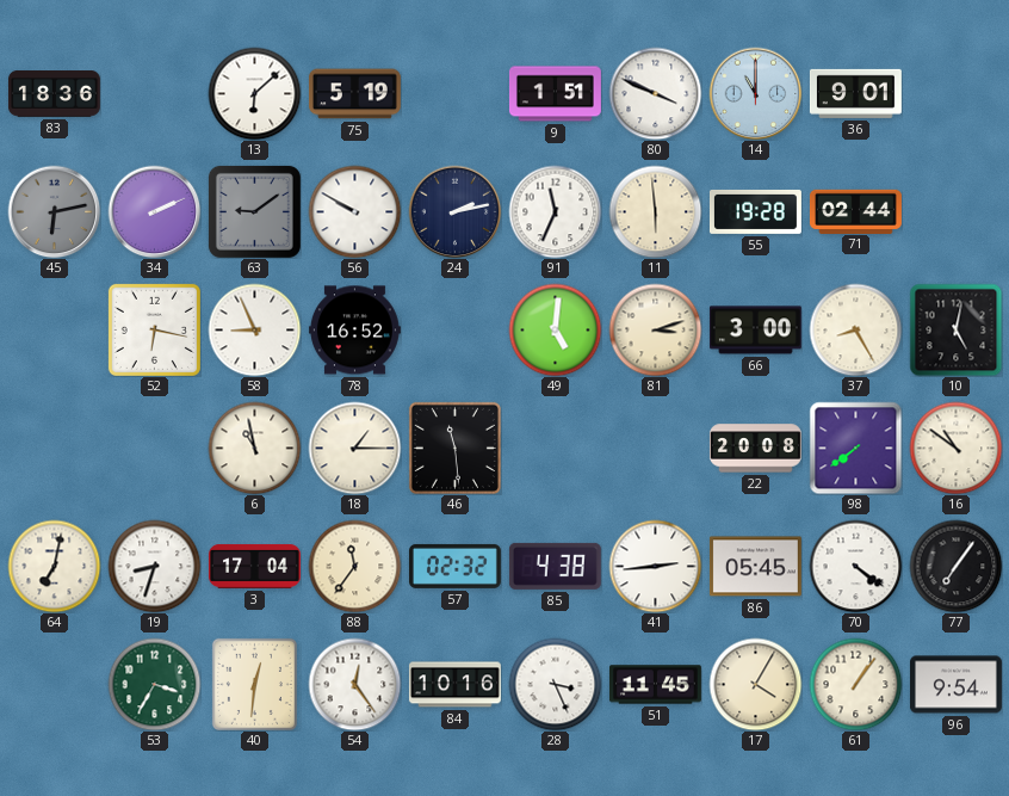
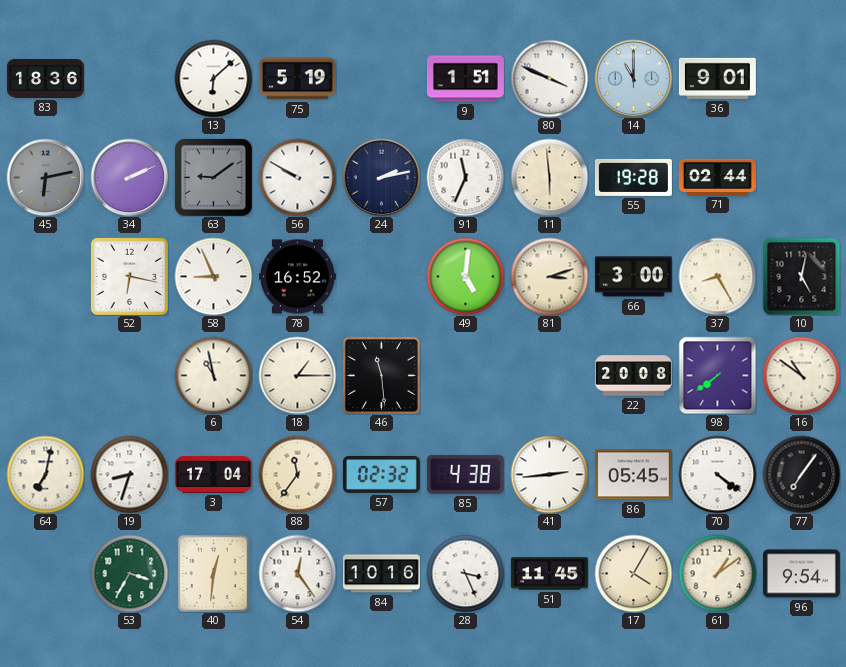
61: 1:06 -> 1:09
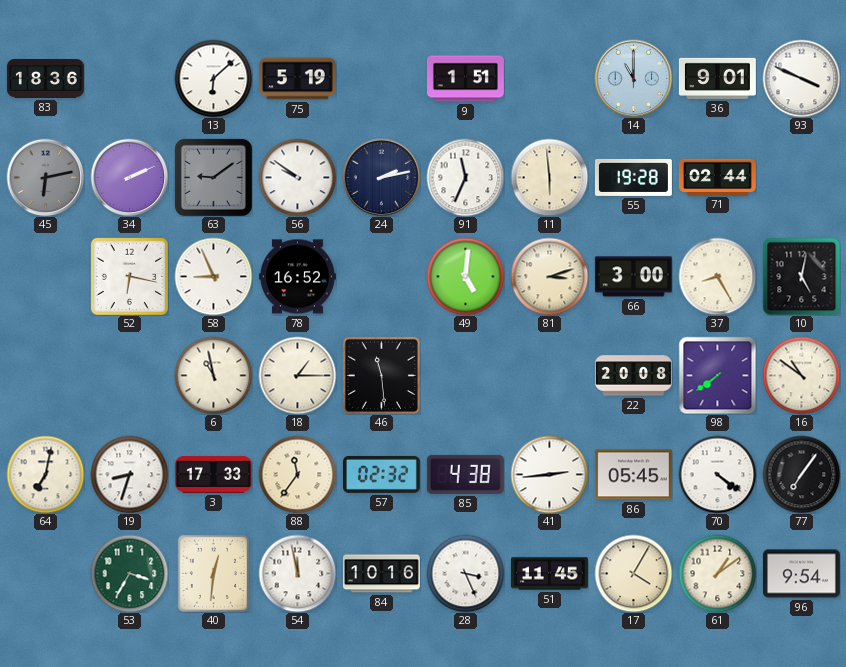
80: 3:49 -> none
93: none -> 3:49
56: 9:50 -> 9:51
3: 17:04 -> 17:33
54: 12:24 -> 11:58
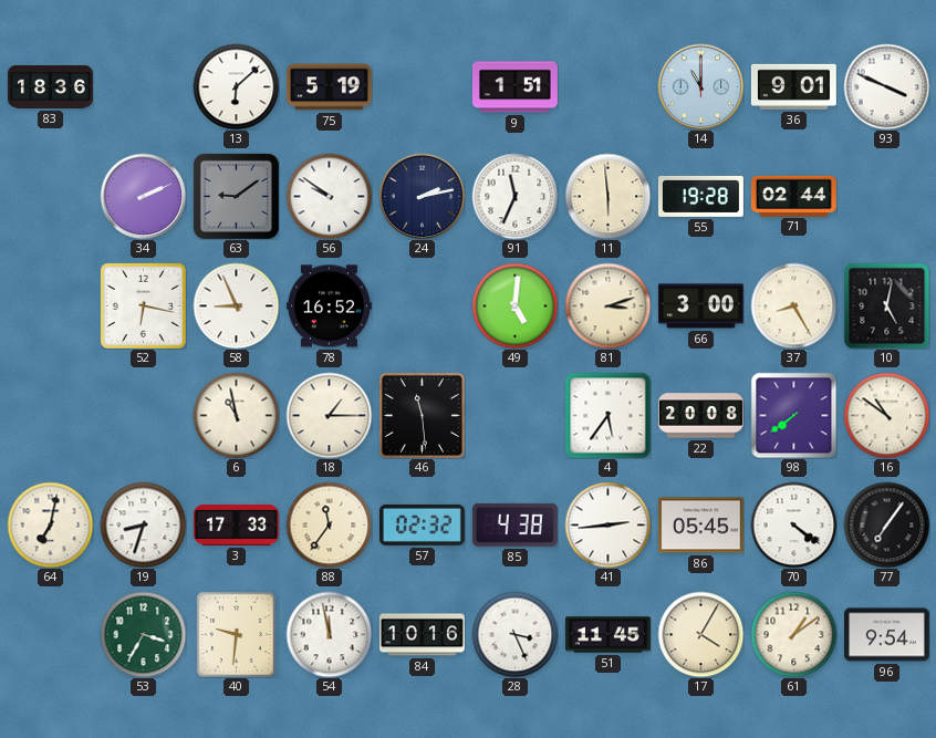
45: 6:13 -> none
4: none -> 5:36
40: 12:31 -> 9:31
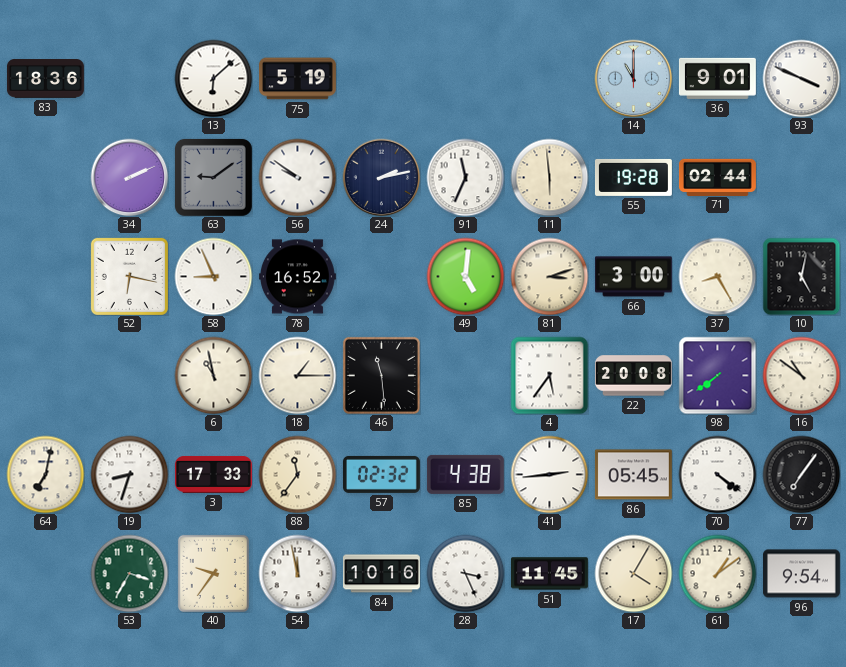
9: 1:51 -> none
40: 9:31 -> 9:36
